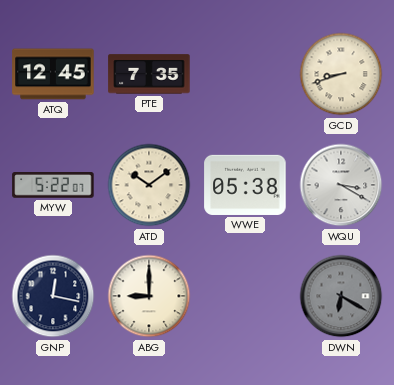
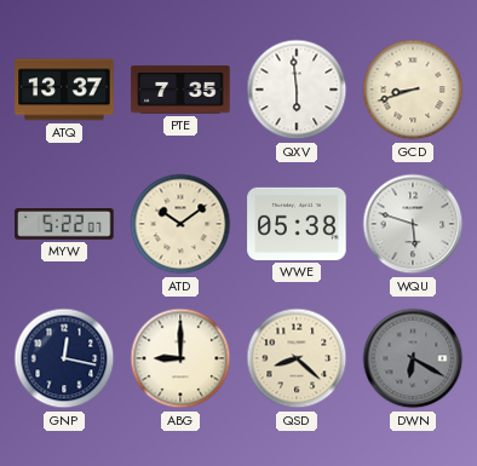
ATQ: 12:45 -> 13:37
QXV: none -> 5:59
WQU: 3:20 -> 5:48
QSD: none -> 8:22
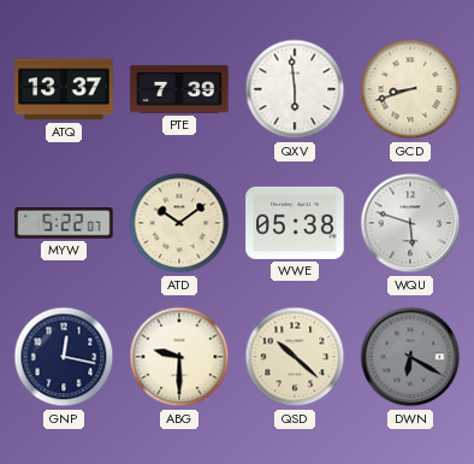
PTE: 7:35 -> 7:39
ABG: 9:00 -> 9:30
QSD: 8:22 -> 10:22
